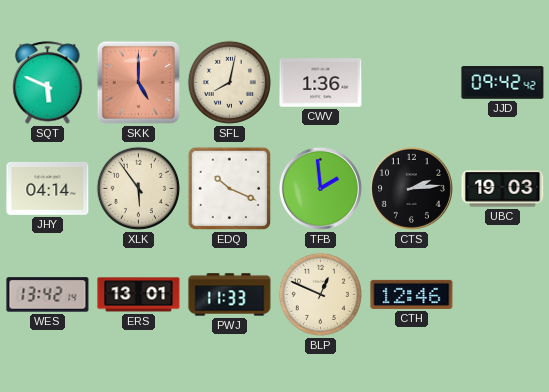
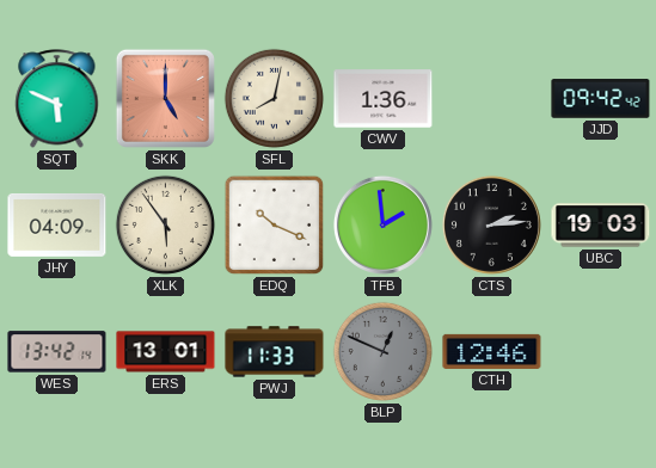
JHY: 04:14 -> 04:09
BLP dial: cream -> grey
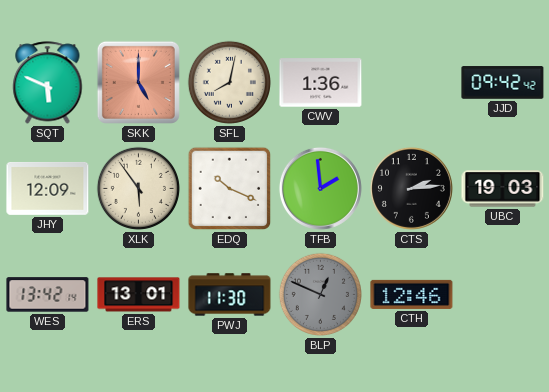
JHY: 04:09 -> 12:09
PWJ: 11:33 -> 11:30
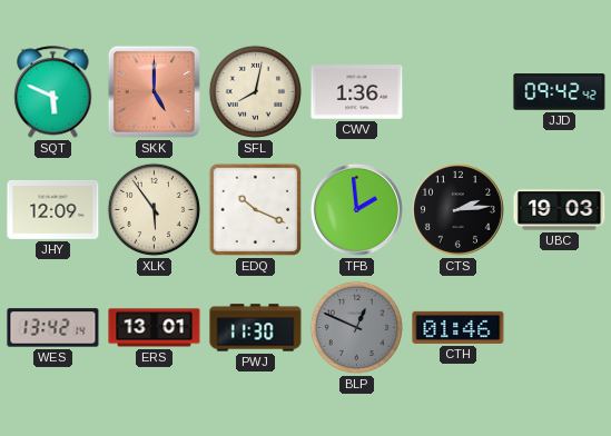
CTH: 12:46 -> 01:46
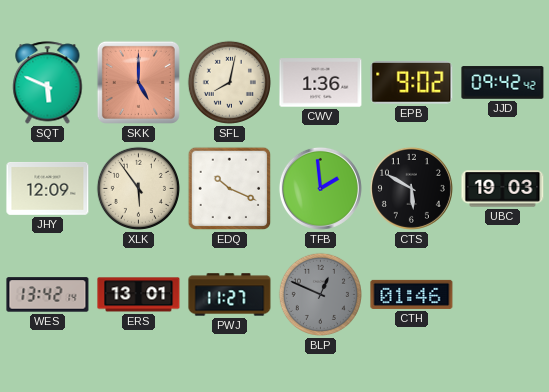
EPB: none -> 9:02
CTS: 2:14 -> 5:50
PWJ: 11:30 -> 11:27
